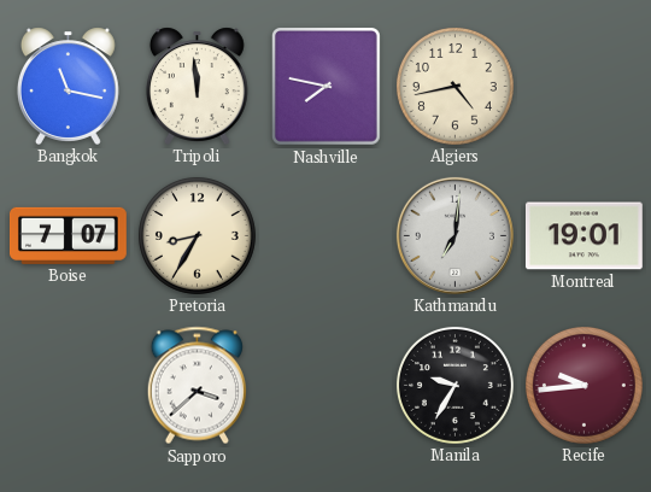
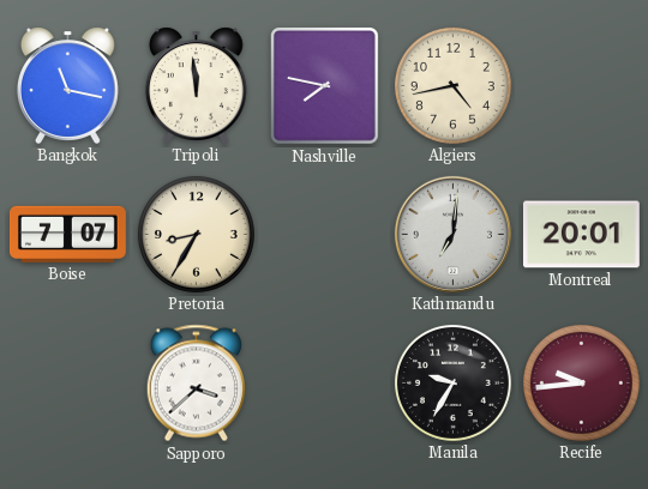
Montreal: 19:01 -> 20:01
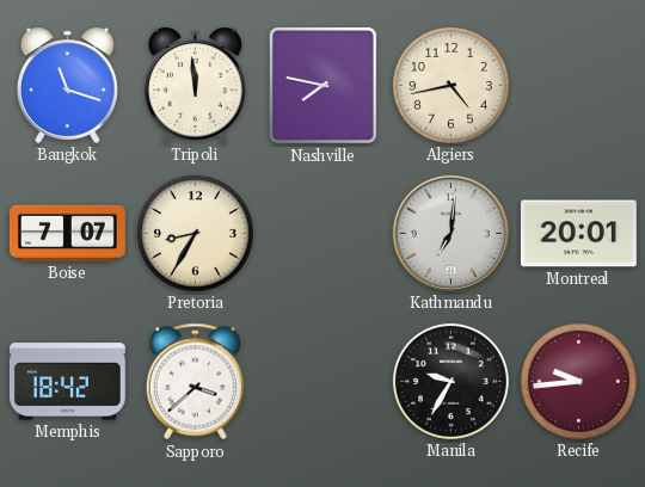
Bangkok: 11:17 -> 11:18
Memphis: none -> 18:42
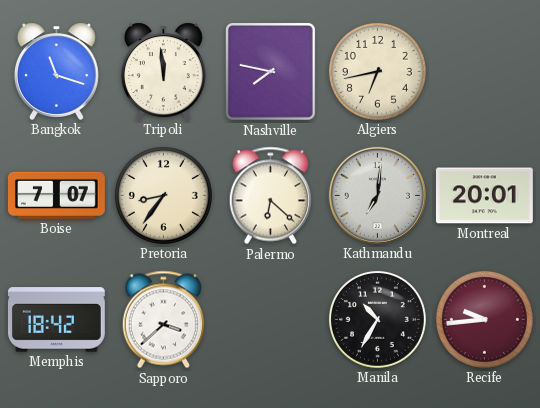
Algiers: 4:43 -> 6:43
Pretoria: 8:35 -> 8:36
Palermo: none -> 6:22
Manila: 9:35 -> 10:35
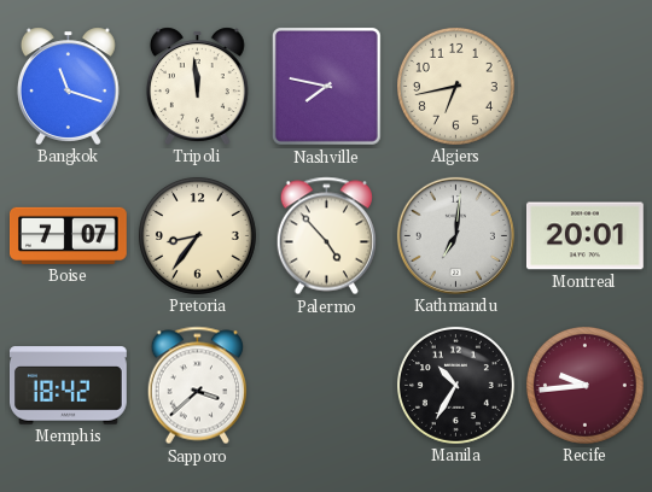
Palermo: 6:22 -> 4:53
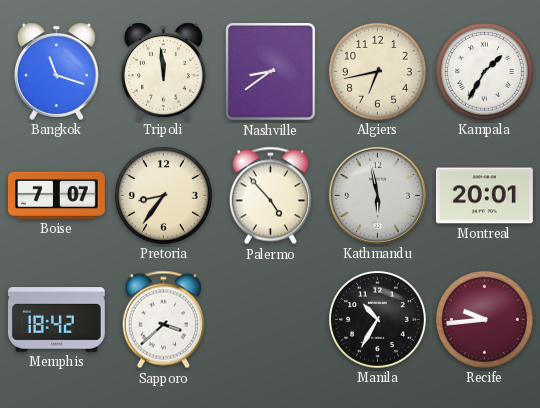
Nashville: 7:47 -> 8:39
Kampala: none -> 1:35
Kathmandu: 7:01 -> 5:58
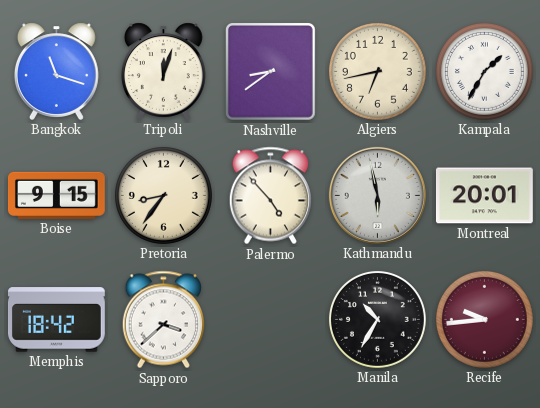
Tripoli: 11:59 -> 12:03
Boise: 7:07 -> 9:15
